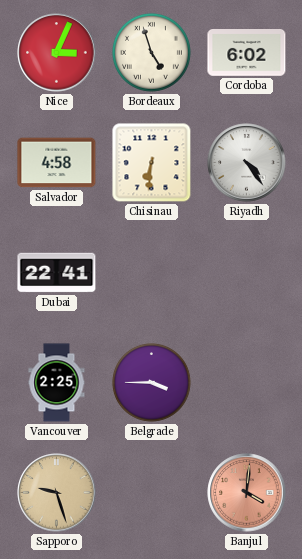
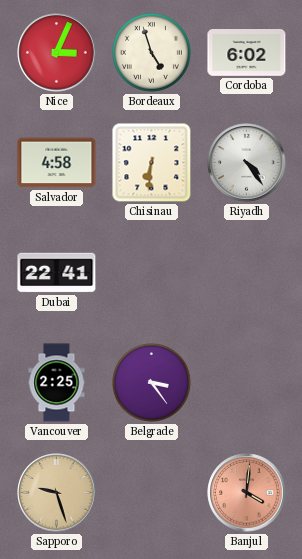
Belgrade: 3:45 -> 3:24
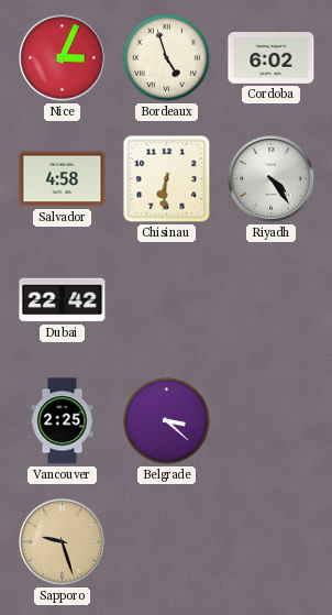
Dubai: 22:41 -> 22:42
Belgrade: 3:24 -> 3:22
Banjul: 4:01 -> none
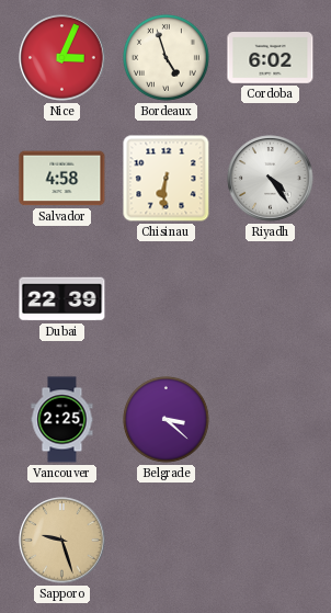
Dubai: 22:42 -> 22:39
